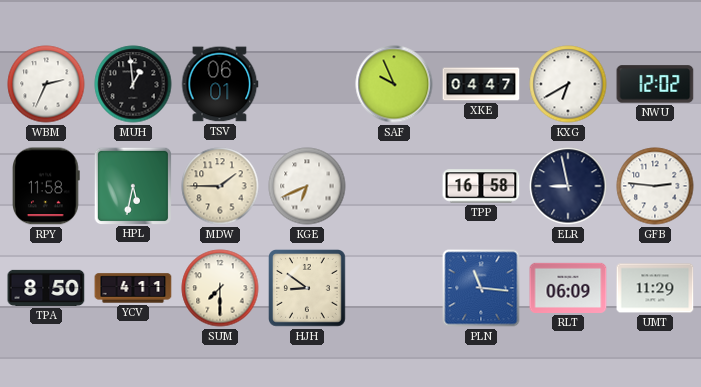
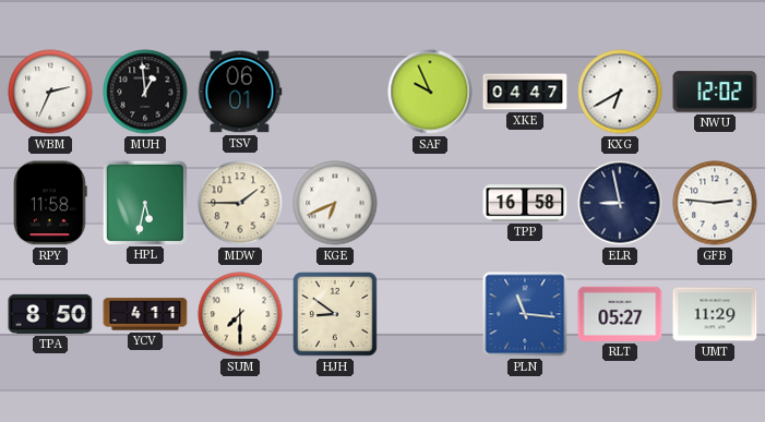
RLT: 06:09 -> 05:27
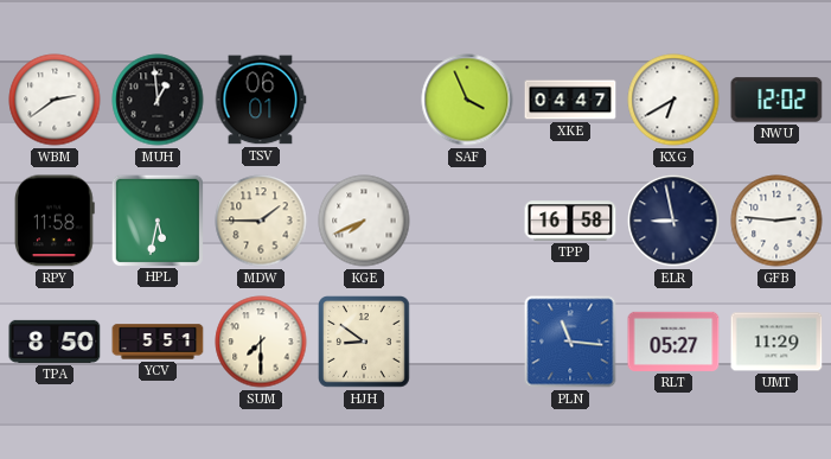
WBM: 2:34 -> 2:39
SAF: 9:56 -> 3:56
KGE: 6:41 -> 7:41
YCV: 4:11 -> 5:51
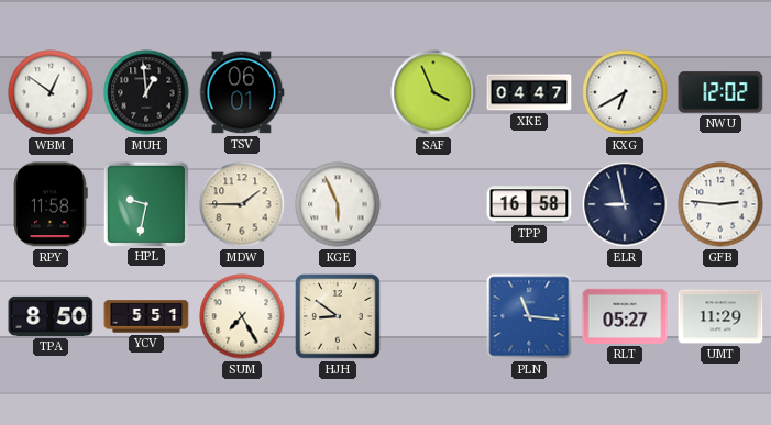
WBM: 2:39 -> 12:51
HPL: 5:32 -> 9:32
KGE: 7:41 -> 5:56
SUM: 7:30 -> 7:25
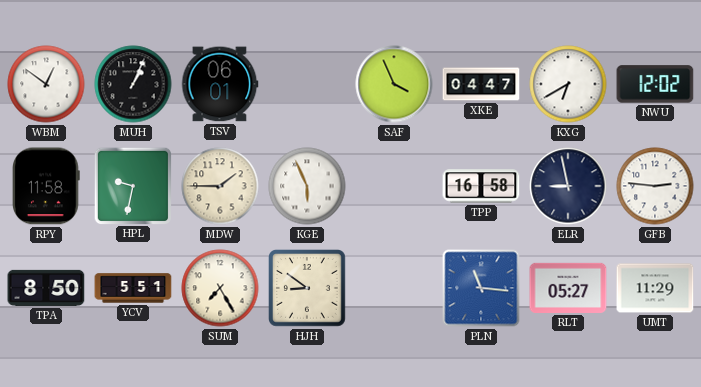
MUH: 12:59 -> 1:04
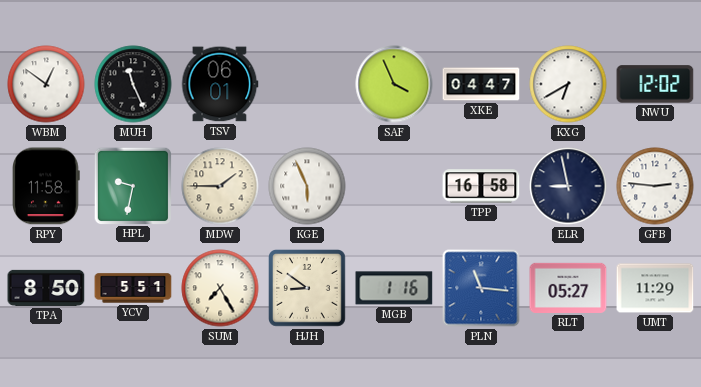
MUH: 1:04 -> 11:26
MGB: none -> 1:16
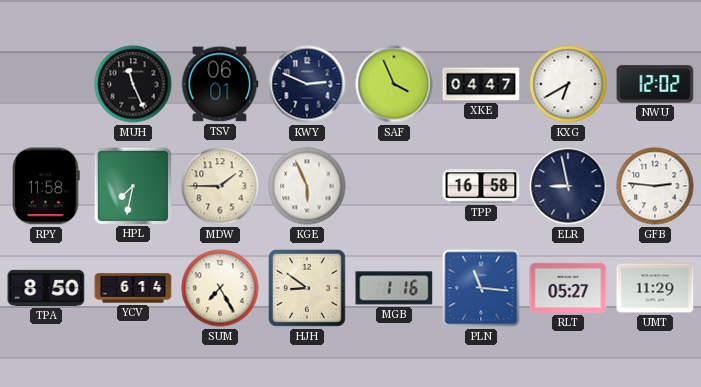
WBM: 12:51 -> none
KWY: none -> 2:49
HPL: 9:32 -> 7:32
YCV: 5:51 -> 6:14
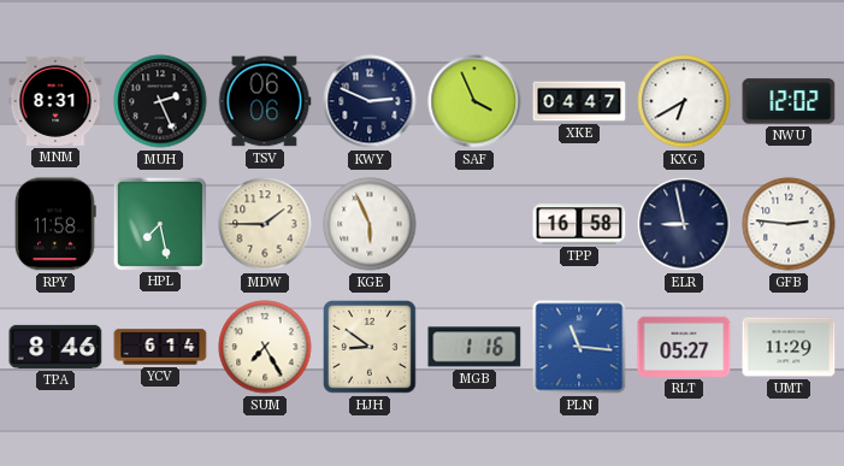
MNM: none -> 8:31
MUH: 11:26 -> 2:26
TSV: 06:01 -> 06:06
HPL: 7:32 -> 7:28
TPA: 8:50 -> 8:46
